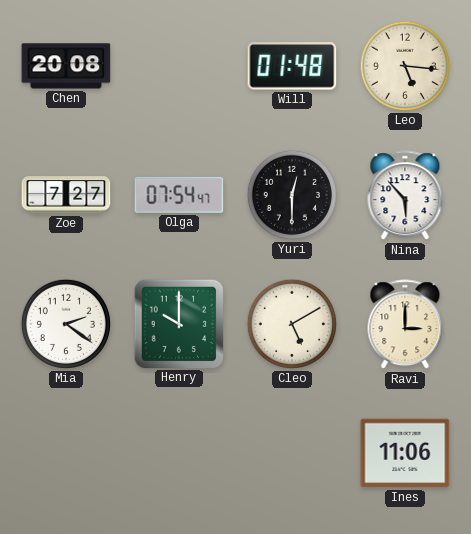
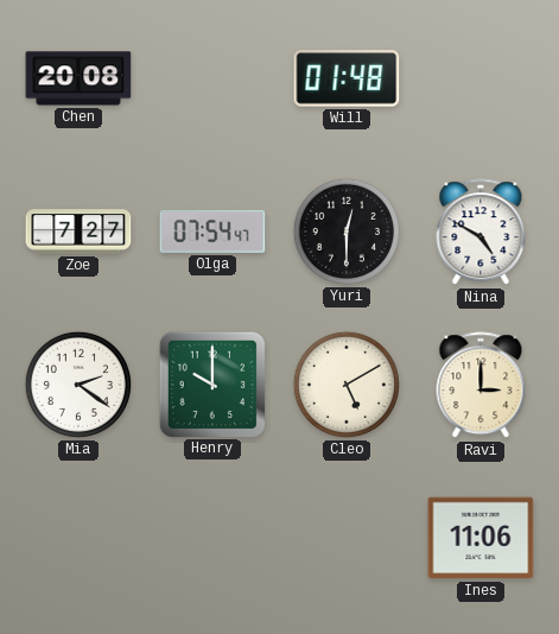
Leo: 5:16 -> none
Nina: 5:53 -> 4:50
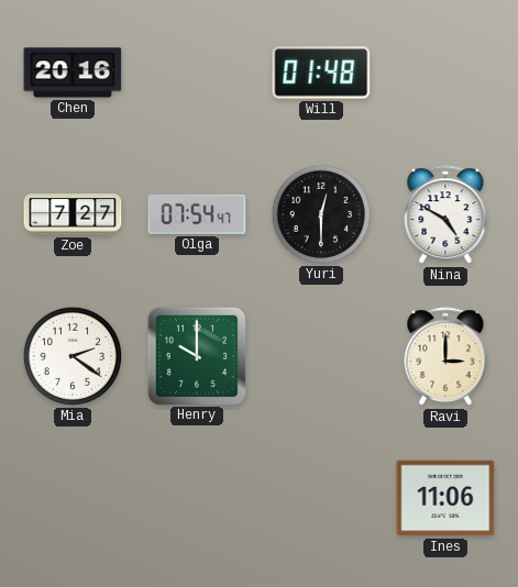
Chen: 20:08 -> 20:16
Cleo: 5:10 -> none
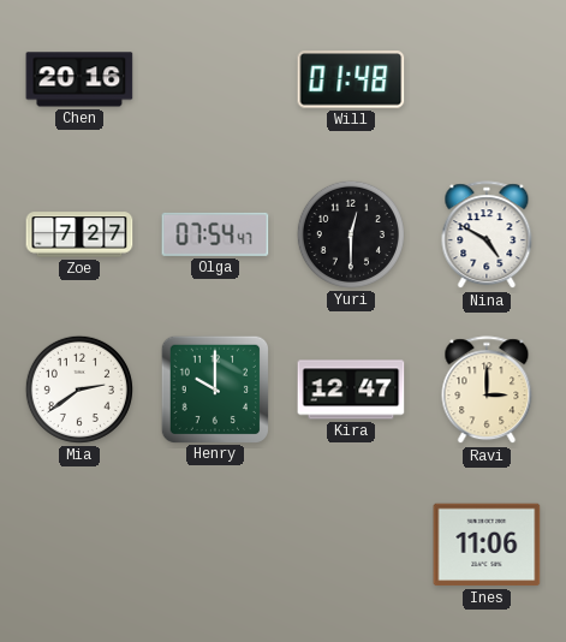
Mia: 2:21 -> 2:39
Kira: none -> 12:47
